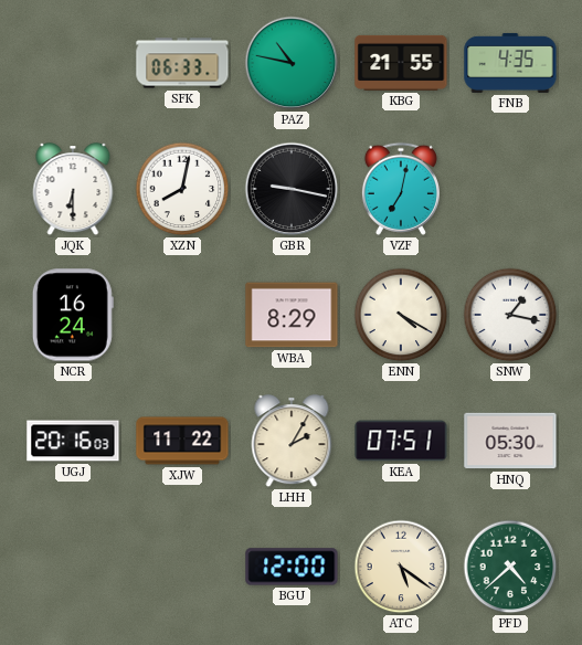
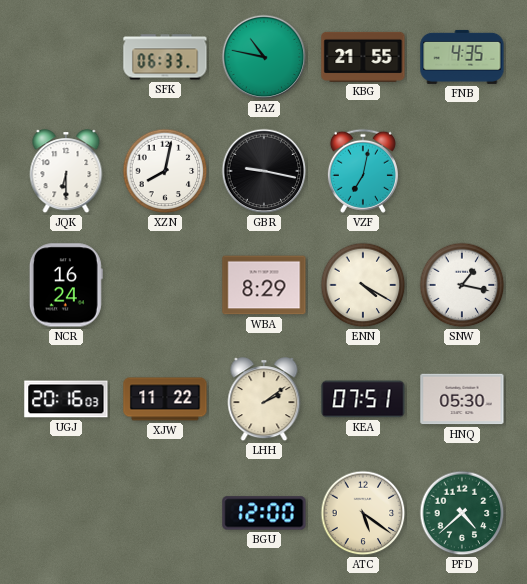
LHH: 2:05 -> 2:09
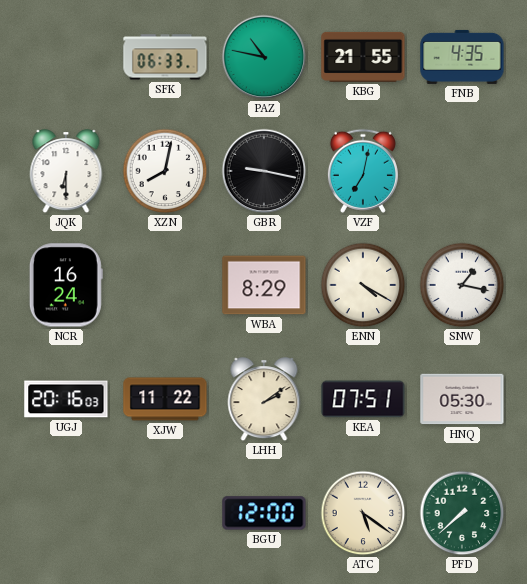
PFD: 4:38 -> 7:38
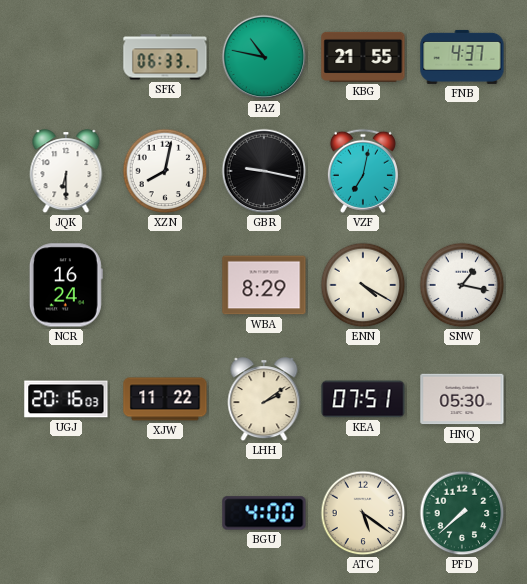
FNB: 4:35 -> 4:37
BGU: 12:00 -> 4:00
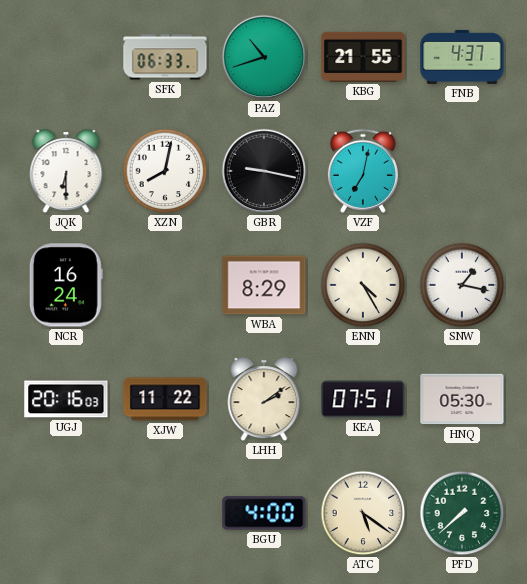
PAZ: 10:47 -> 10:42
ENN: 4:20 -> 4:25
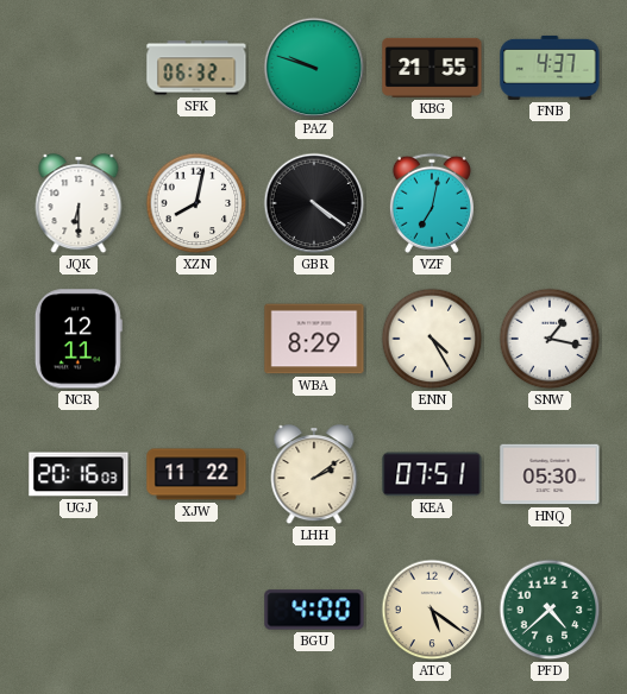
SFK: 06:33 -> 06:32
PAZ: 10:42 -> 9:48
GBR: 9:17 -> 4:21
NCR: 16:24 -> 12:11
PFD: 7:38 -> 4:38
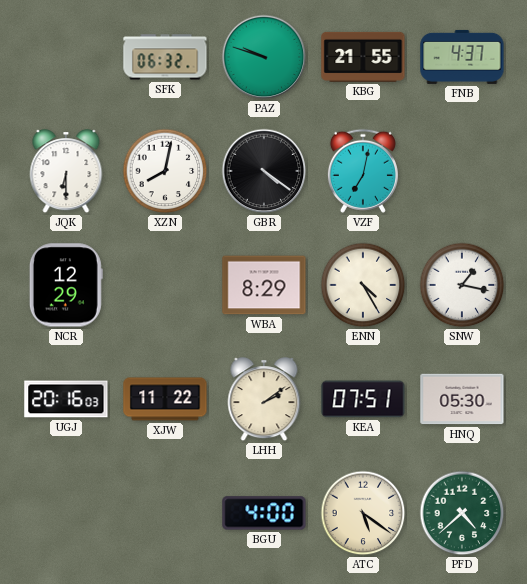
NCR: 12:11 -> 12:29
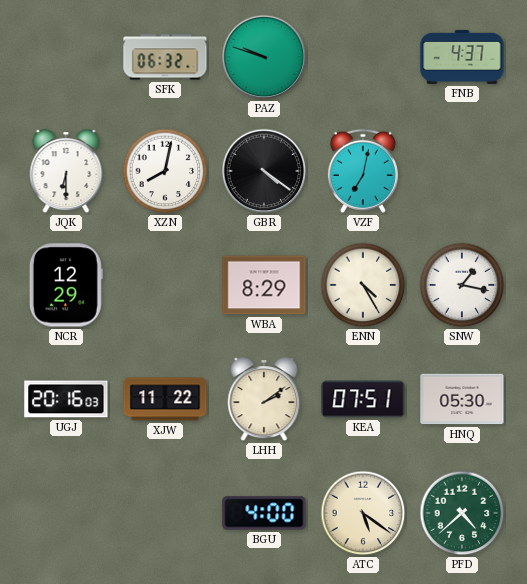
KBG: 21:55 -> none
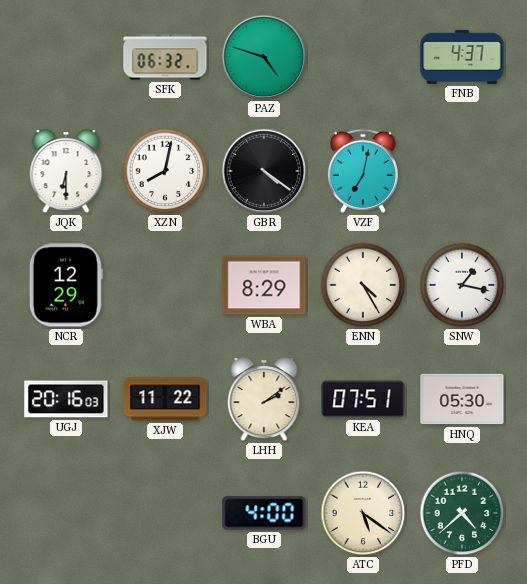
PAZ: 9:48 -> 4:48
